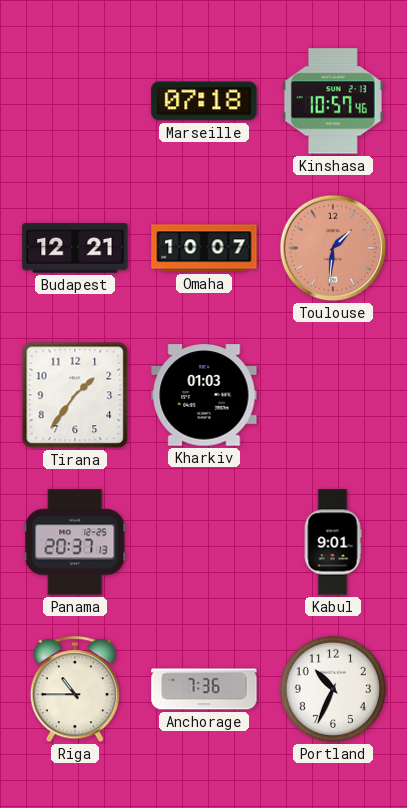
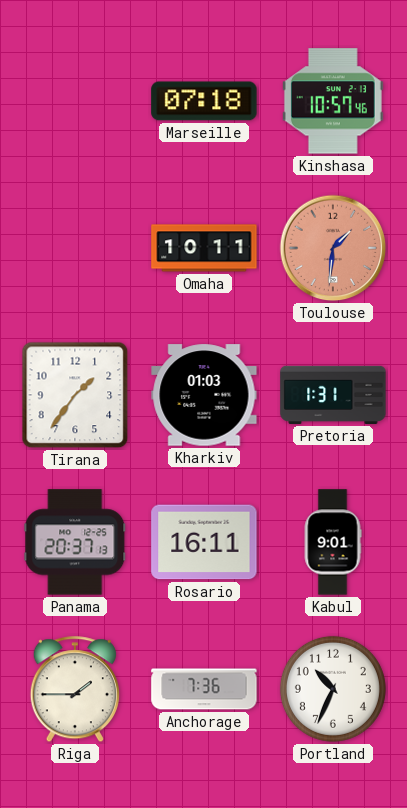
Budapest: 12:21 -> none
Omaha: 10:07 -> 10:11
Pretoria: none -> 1:31
Rosario: none -> 16:11
Riga: 10:45 -> 1:45
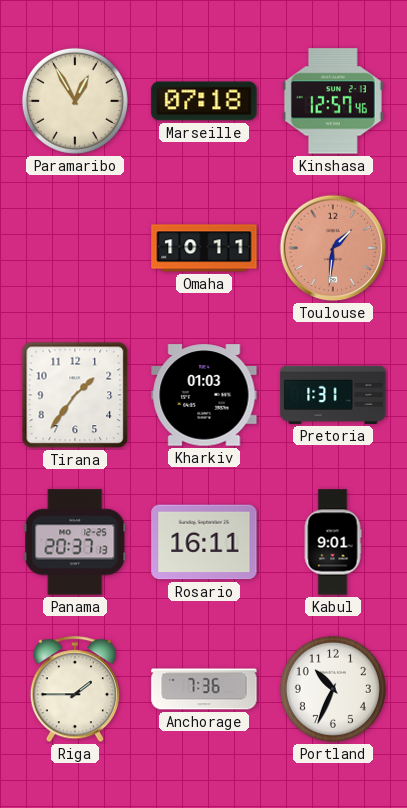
Paramaribo: none -> 12:55
Kinshasa: 10:57 -> 12:57
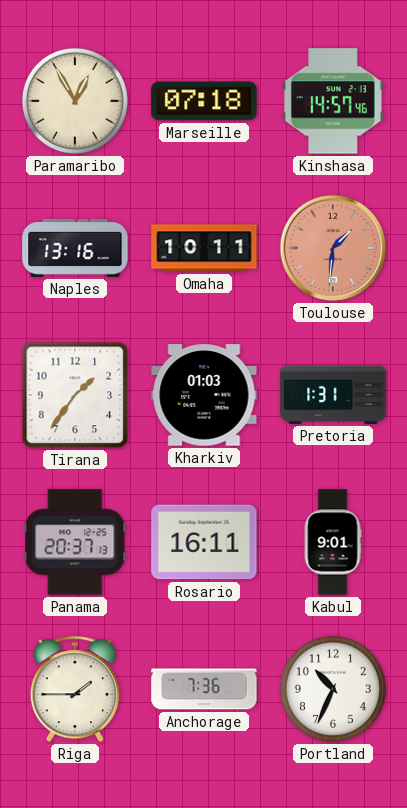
Kinshasa: 12:57 -> 14:57
Naples: none -> 13:16
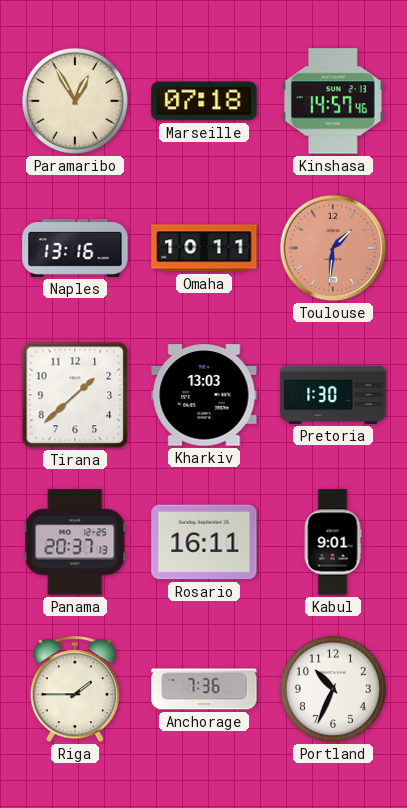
Tirana: 1:36 -> 1:38
Kharkiv: 01:03 -> 13:03
Pretoria: 1:31 -> 1:30
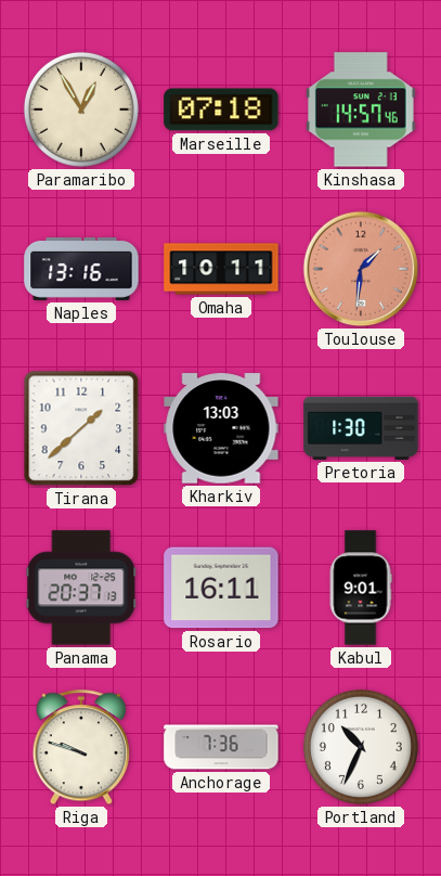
Riga: 1:45 -> 9:48
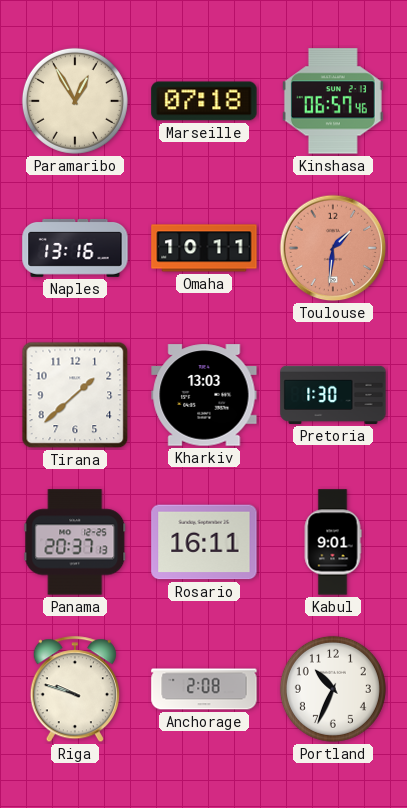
Kinshasa: 14:57 -> 06:57
Anchorage: 7:36 -> 2:08
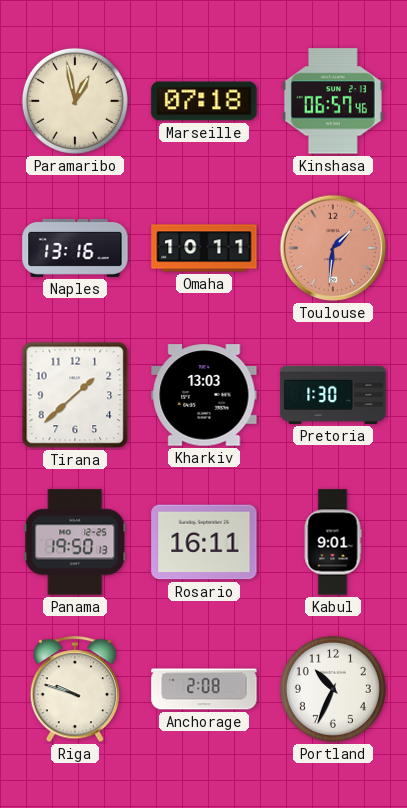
Paramaribo: 12:55 -> 12:58
Panama: 20:37 -> 19:50
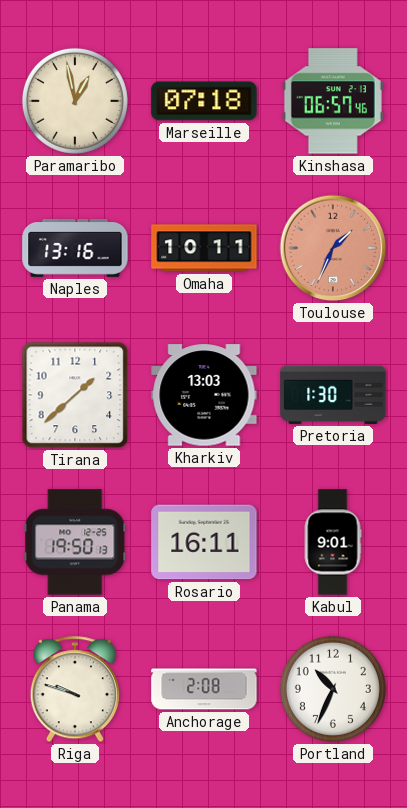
Toulouse: 1:31 -> 1:34
